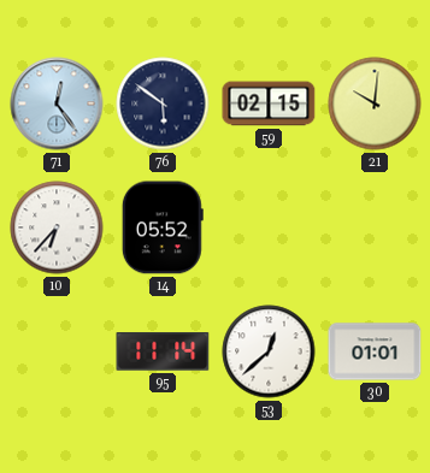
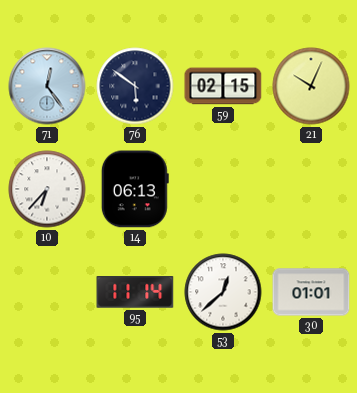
21: 10:01 -> 10:04
14: 05:52 -> 06:13
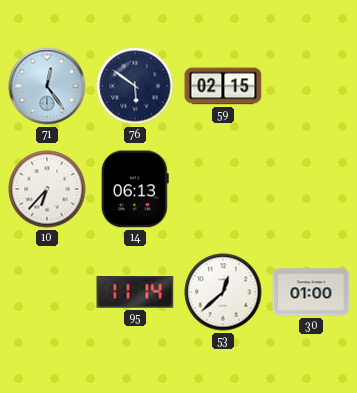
21: 10:04 -> none
30: 01:01 -> 01:00
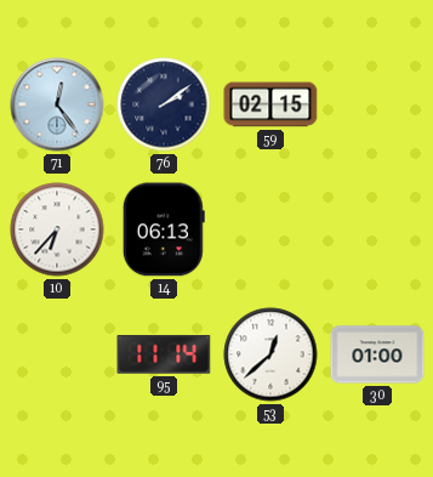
76: 5:51 -> 2:09
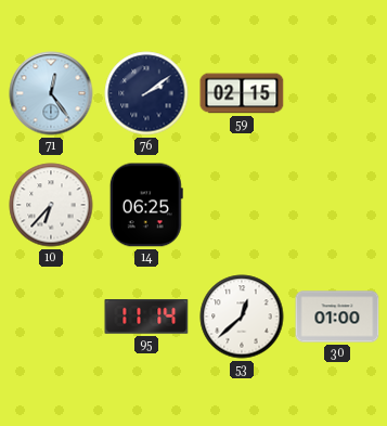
14: 06:13 -> 06:25
